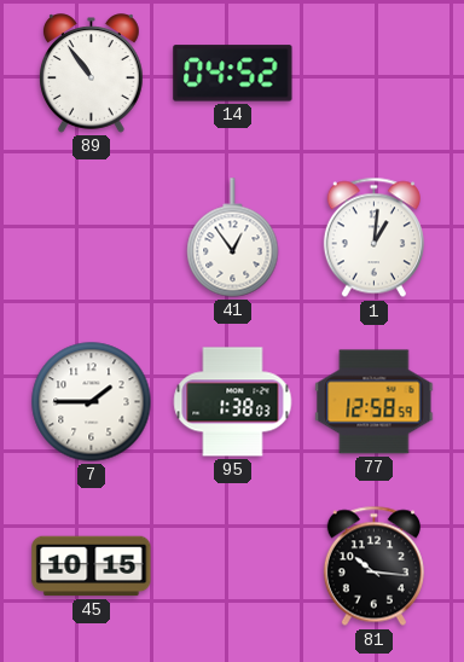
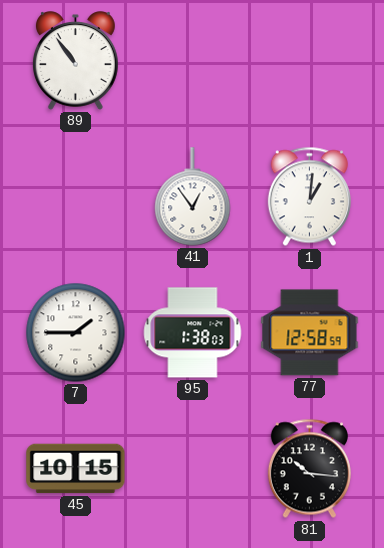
14: 04:52 -> none
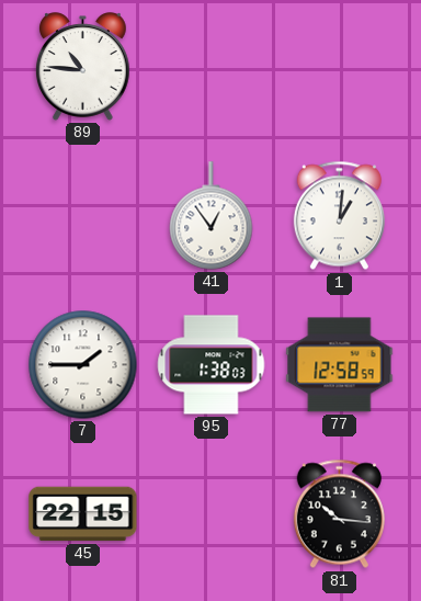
89: 10:54 -> 10:46
45: 10:15 -> 22:15
